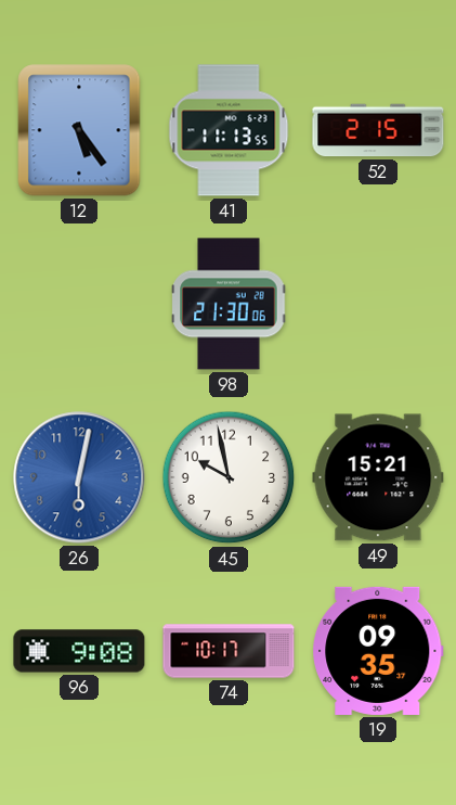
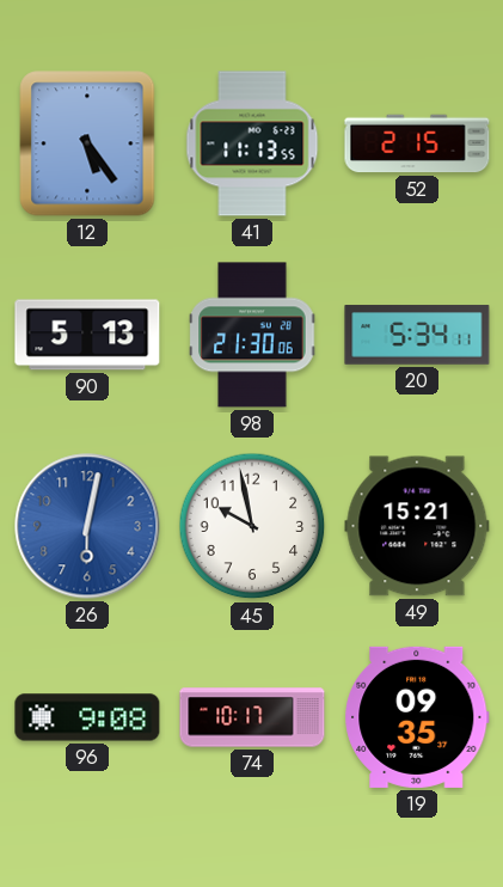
90: none -> 5:13
20: none -> 5:34
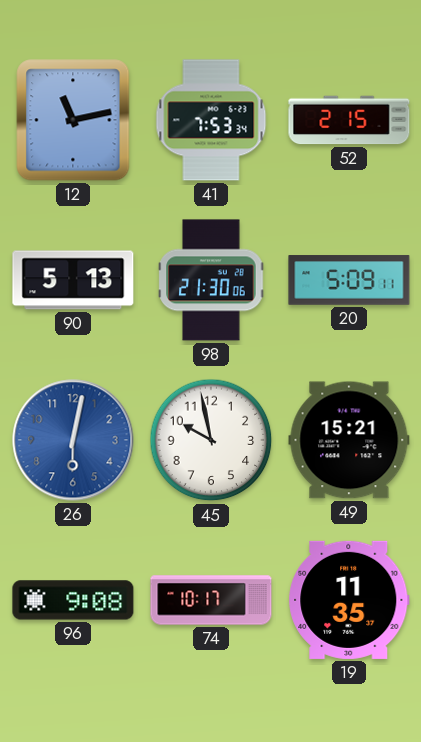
12: 5:24 -> 11:13
41: 11:13 -> 7:53
20: 5:34 -> 5:09
19: 09:35 -> 11:35
